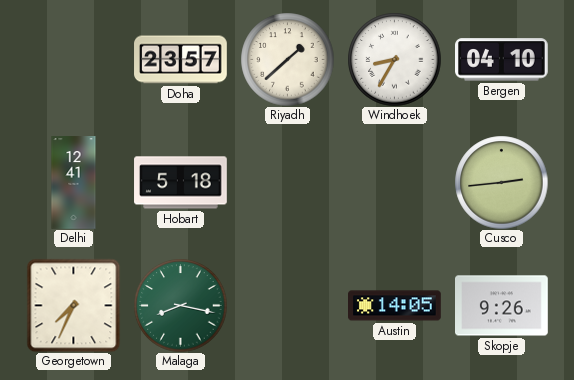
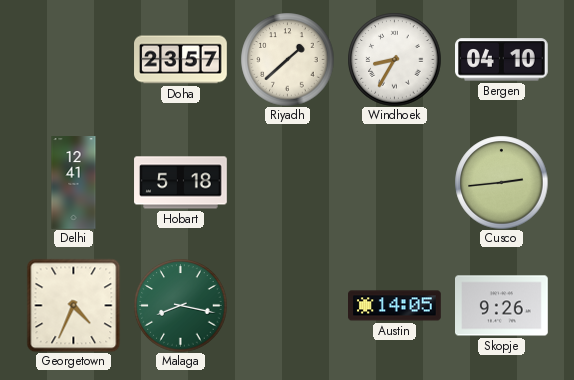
Georgetown: 7:34 -> 4:34
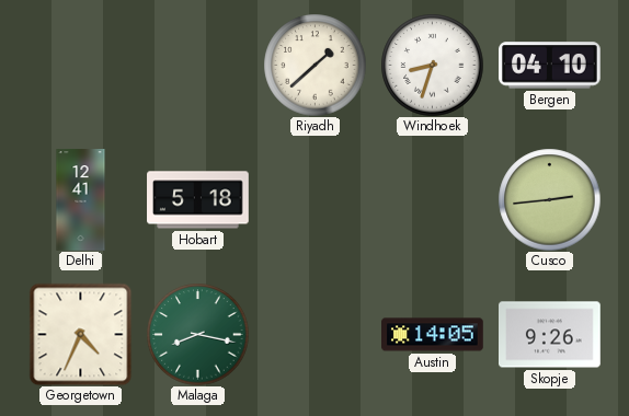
Doha: 23:57 -> none
Windhoek: 8:35 -> 8:33
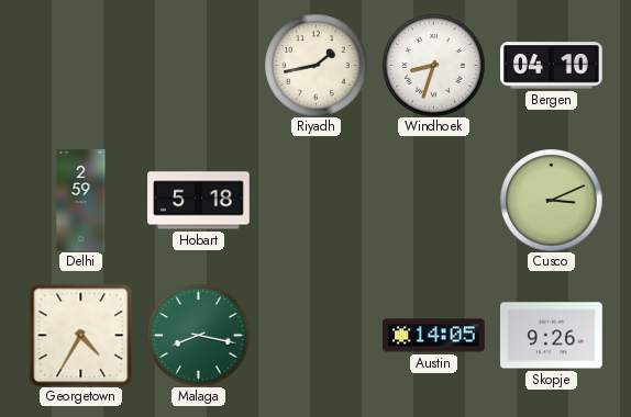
Riyadh: 1:38 -> 1:43
Delhi: 12:41 -> 2:59
Cusco: 2:44 -> 3:11
Georgetown: 4:34 -> 4:35
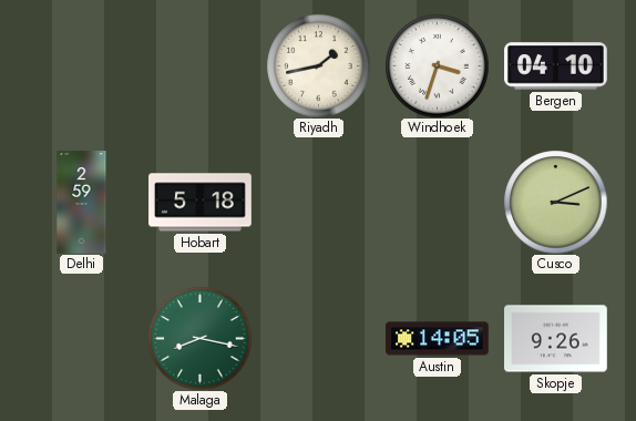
Windhoek: 8:33 -> 3:33
Georgetown: 4:35 -> none
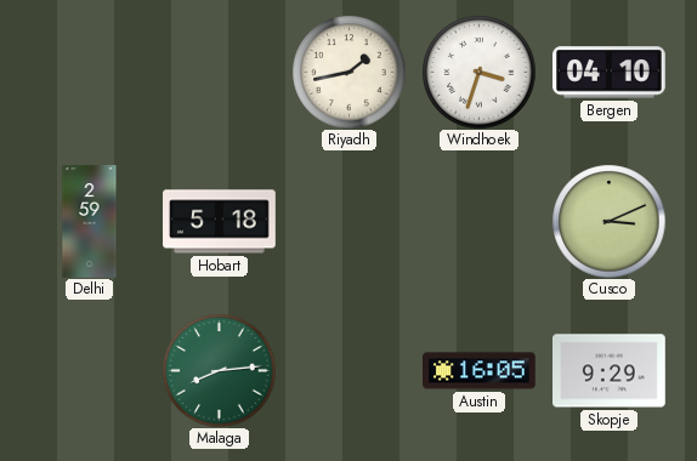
Malaga: 8:17 -> 8:14
Austin: 14:05 -> 16:05
Skopje: 9:26 -> 9:29
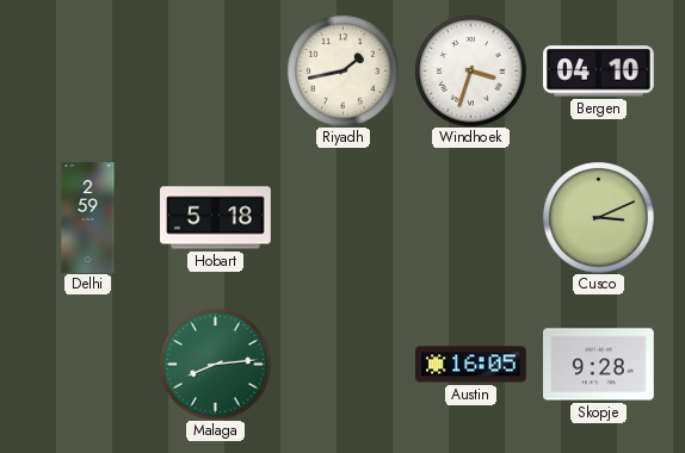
Skopje: 9:29 -> 9:28
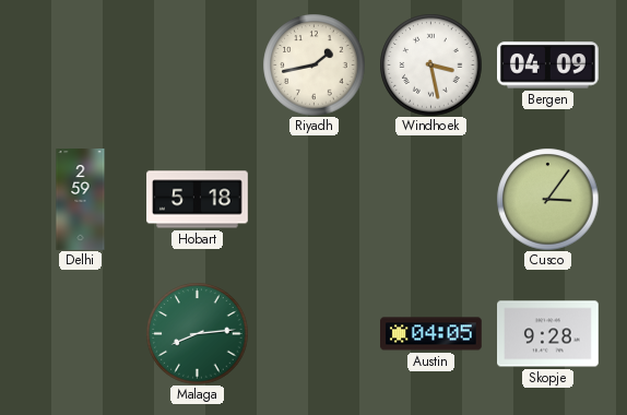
Windhoek: 3:33 -> 3:28
Bergen: 04:10 -> 04:09
Cusco: 3:11 -> 3:06
Austin: 16:05 -> 04:05
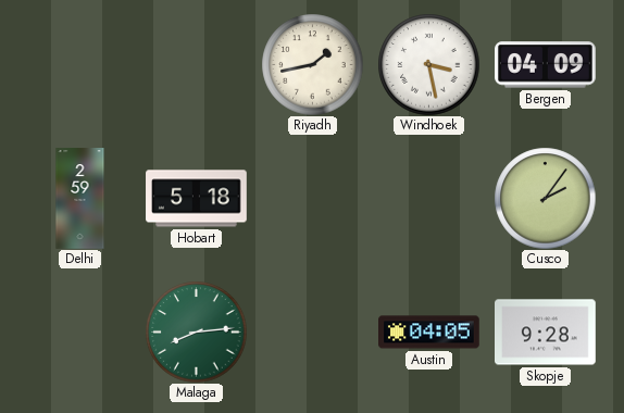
Cusco: 3:06 -> 2:06
